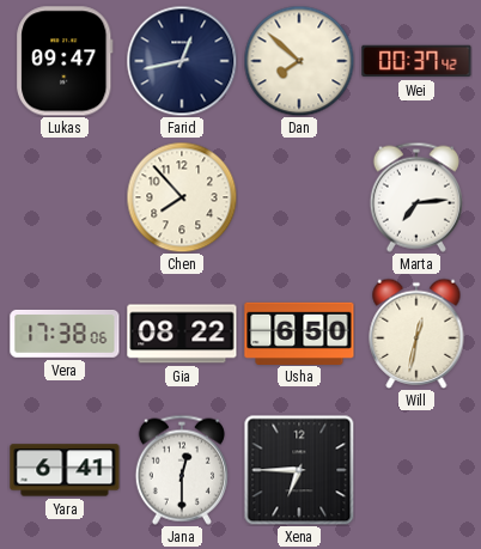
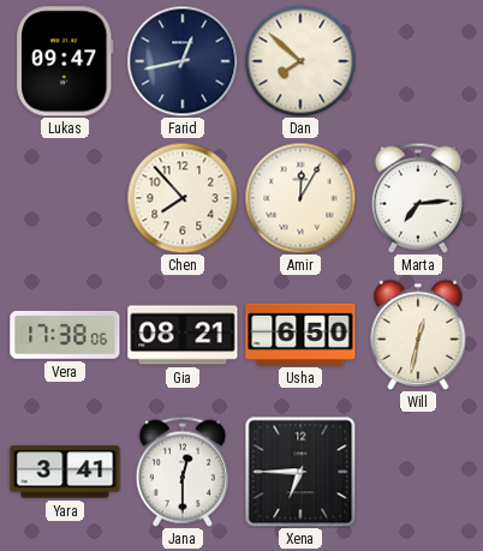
Wei: 00:37 -> none
Amir: none -> 12:05
Gia: 08:22 -> 08:21
Yara: 6:41 -> 3:41
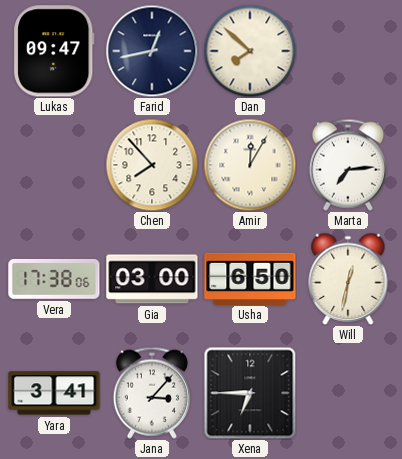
Gia: 08:21 -> 03:00
Jana: 12:30 -> 3:07
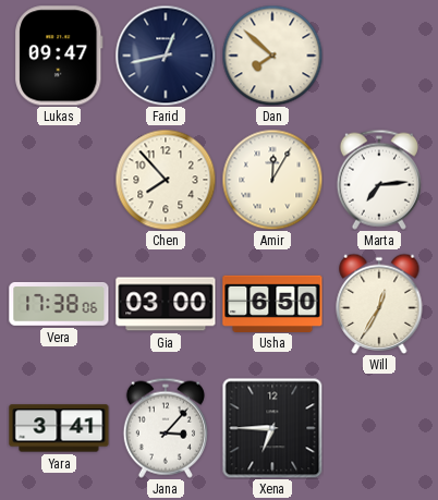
Will: 12:32 -> 12:35
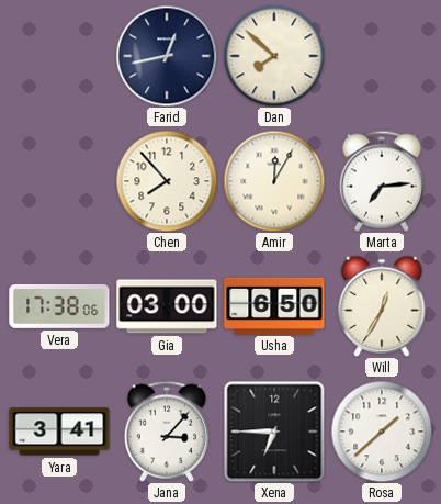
Lukas: 09:47 -> none
Rosa: none -> 1:38
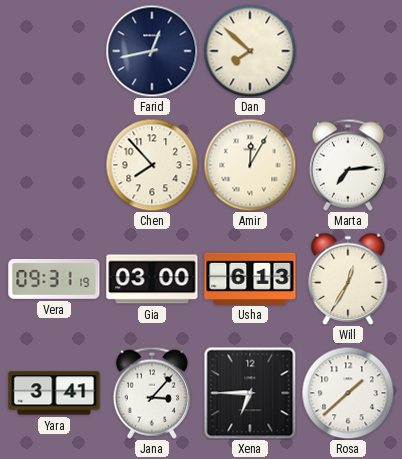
Vera: 17:38 -> 09:31
Usha: 6:50 -> 6:13
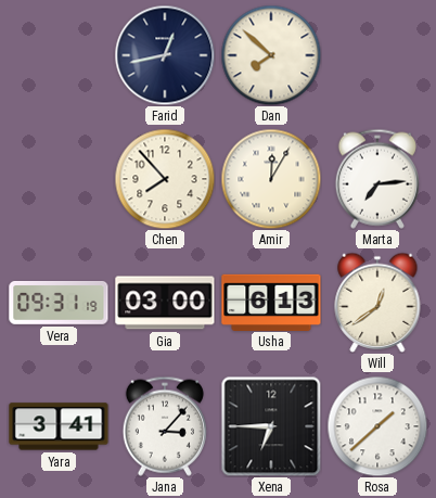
Will: 12:35 -> 12:39
